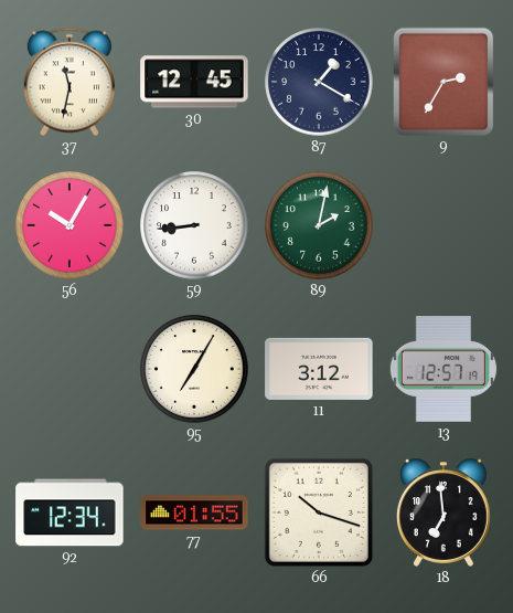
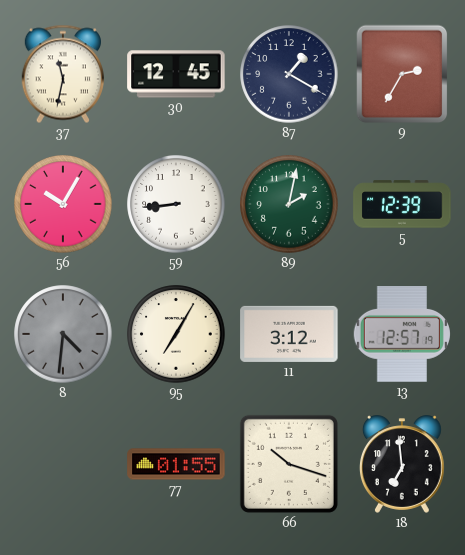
5: none -> 12:39
8: none -> 4:31
92: 12:34 -> none
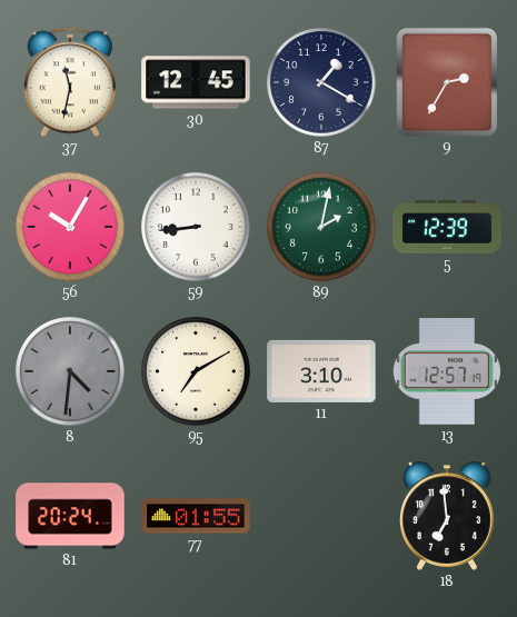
95: 7:05 -> 7:10
11: 3:12 -> 3:10
81: none -> 20:24
66: 10:18 -> none
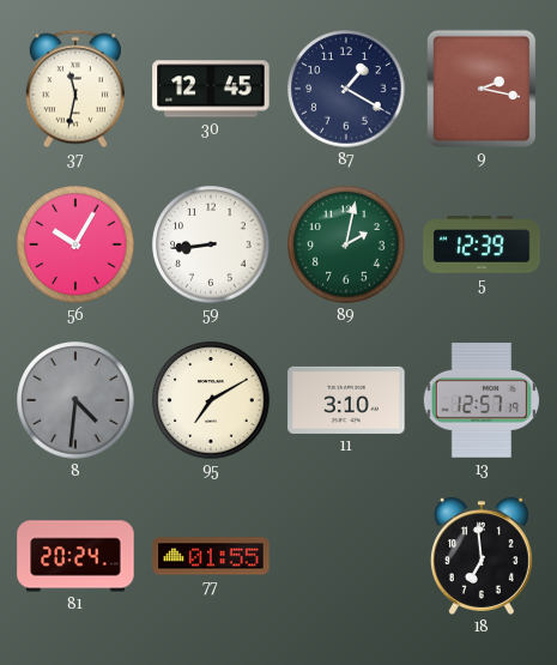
9: 2:35 -> 2:17
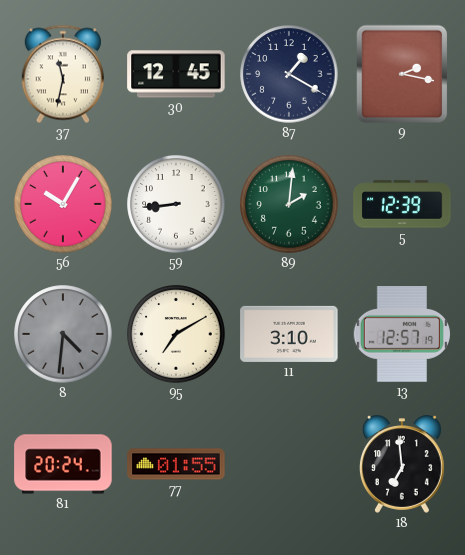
89: 2:02 -> 2:01
